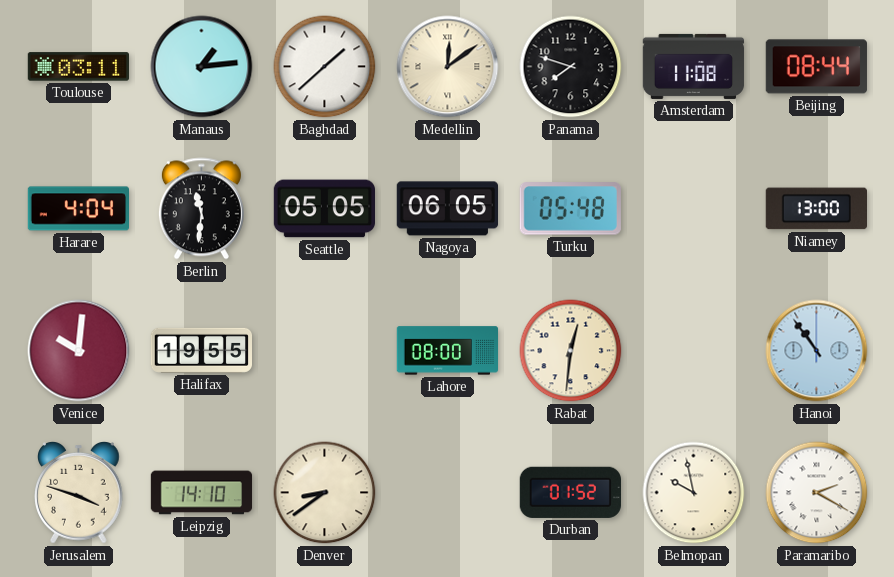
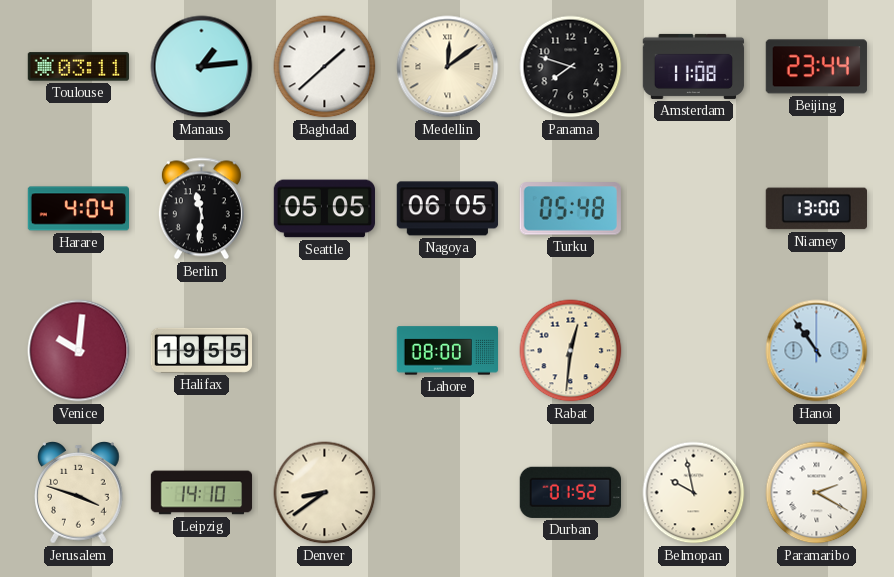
Beijing: 08:44 -> 23:44
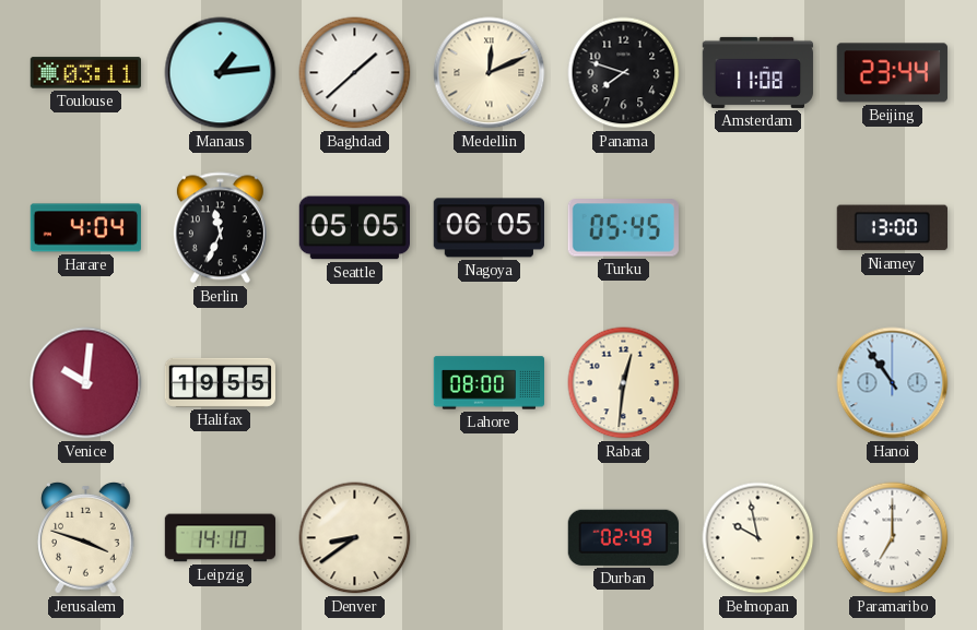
Medellin: 12:09 -> 12:11
Berlin: 11:31 -> 11:34
Turku: 05:48 -> 05:45
Durban: 01:52 -> 02:49
Paramaribo: 2:20 -> 7:00
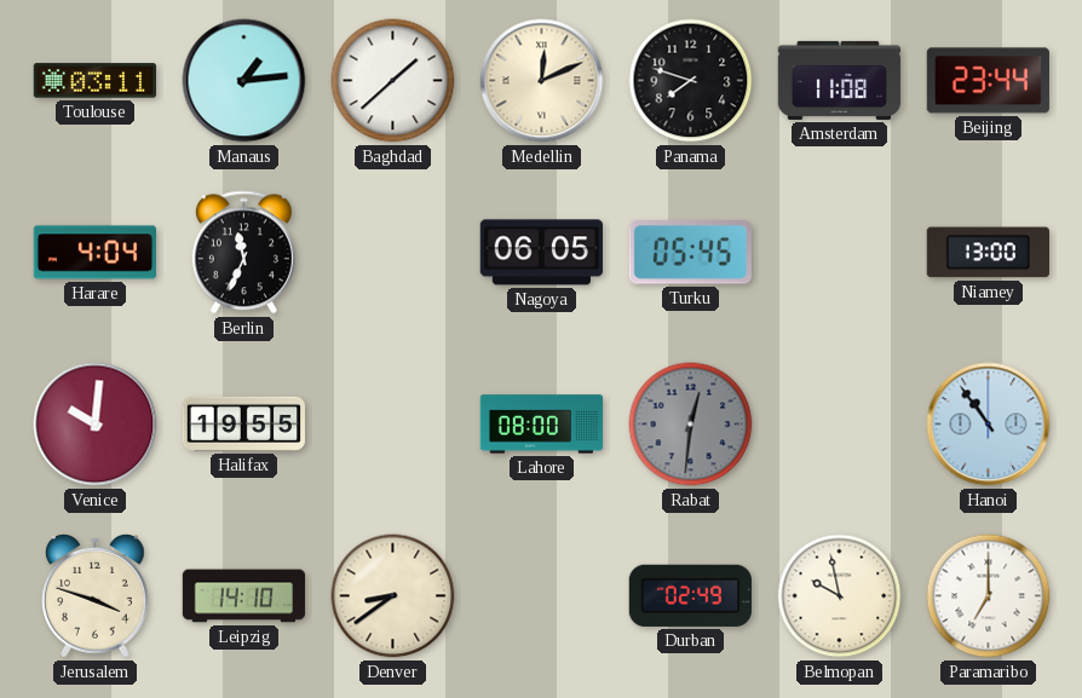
Seattle: 05:05 -> none
Rabat dial: cream -> grey
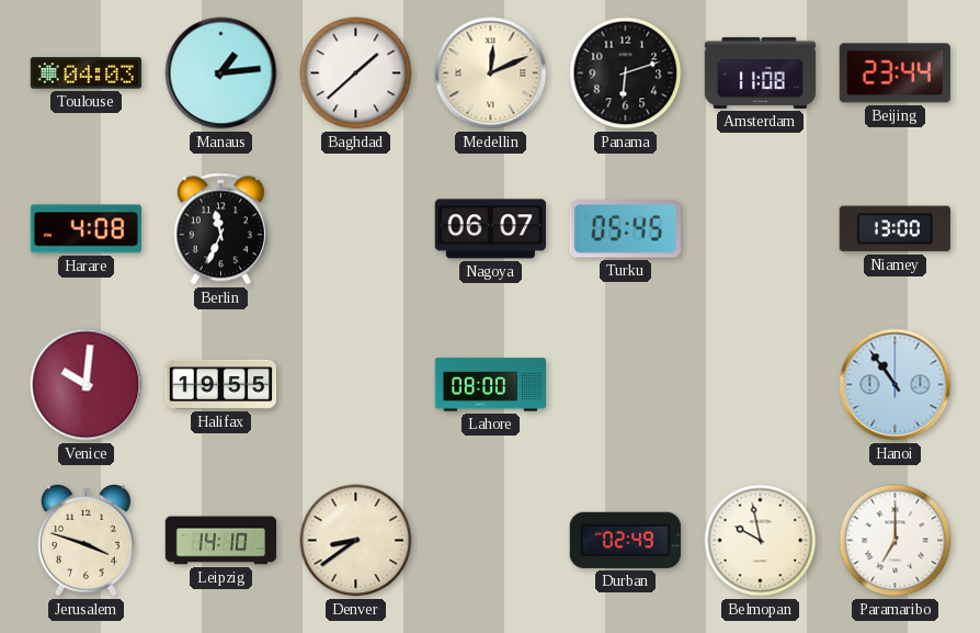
Toulouse: 03:11 -> 04:03
Panama: 7:48 -> 6:12
Harare: 4:04 -> 4:08
Nagoya: 06:05 -> 06:07
Rabat: 12:31 -> none
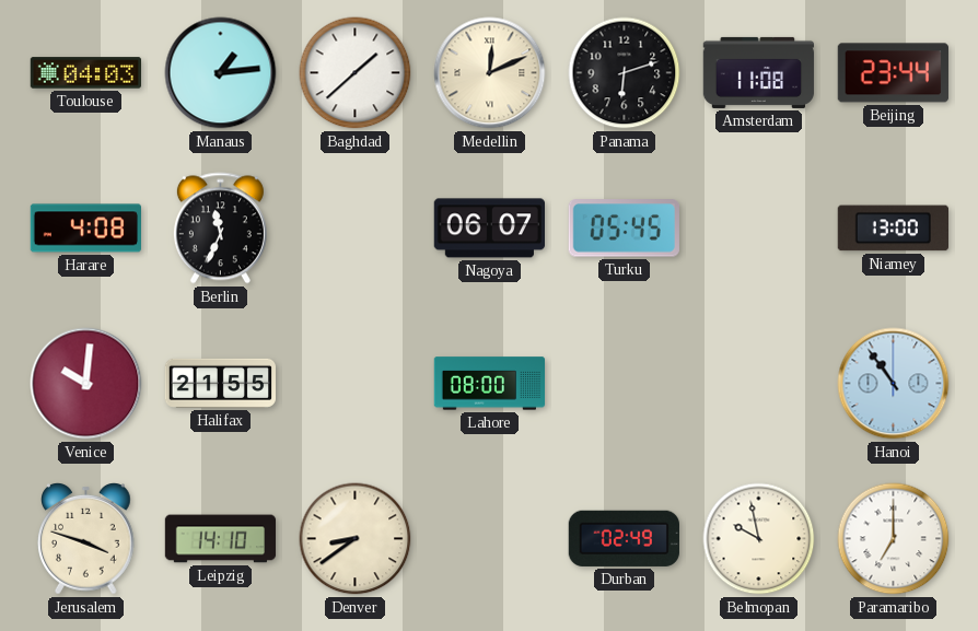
Halifax: 19:55 -> 21:55
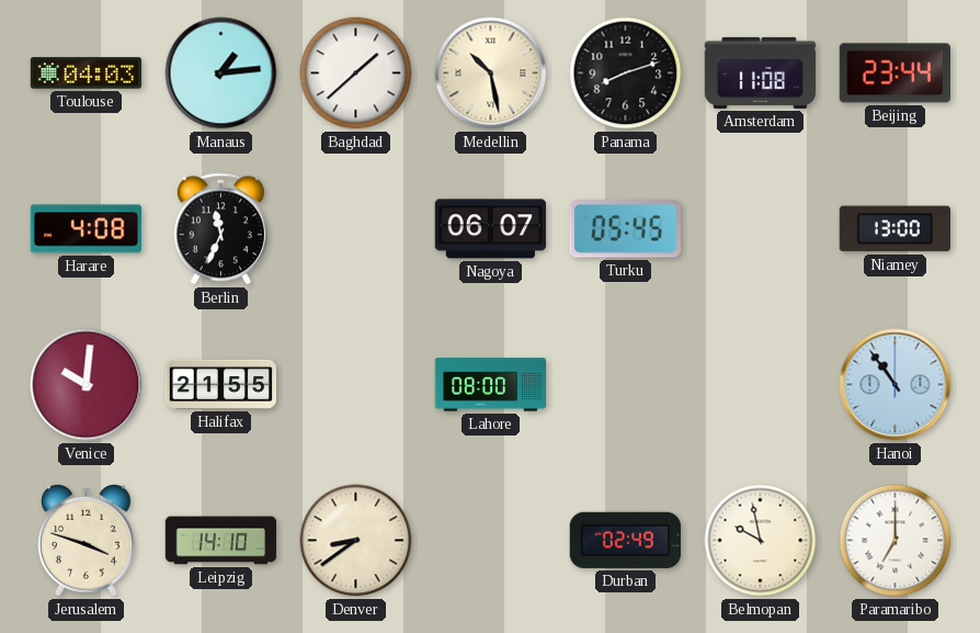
Medellin: 12:11 -> 10:28
Panama: 6:12 -> 8:12
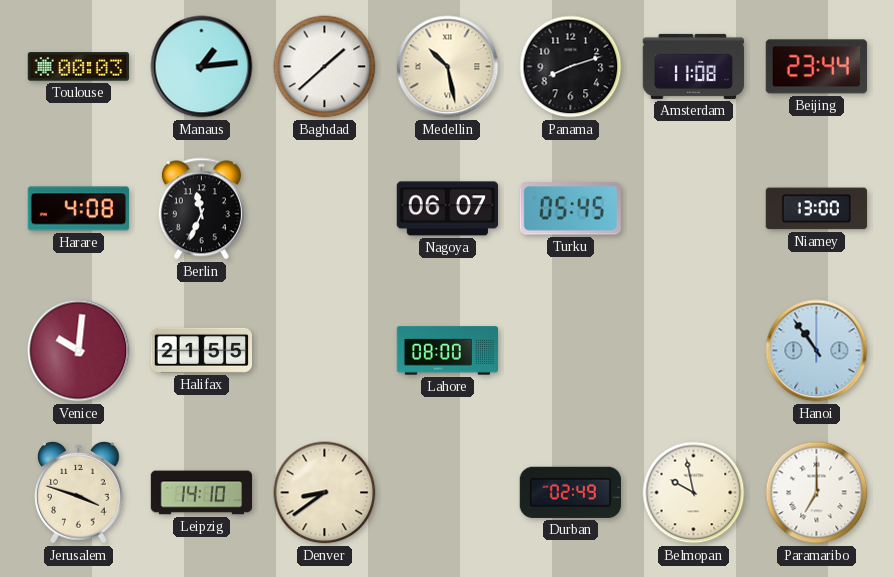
Toulouse: 04:03 -> 00:03
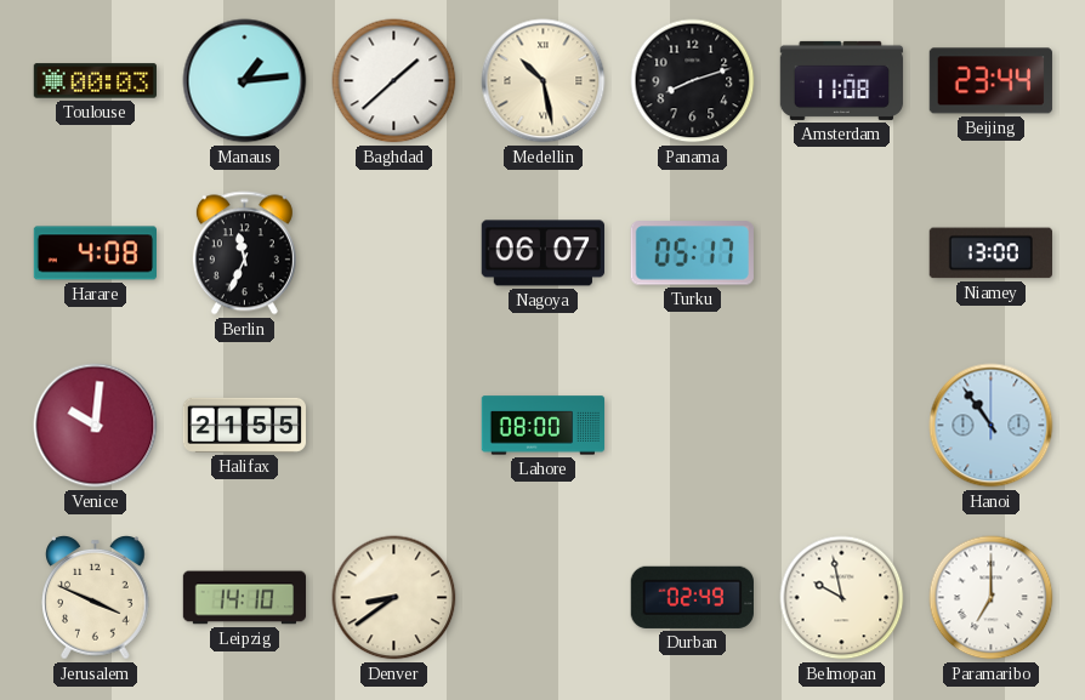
Turku: 05:45 -> 05:17
Jerusalem: 3:48 -> 3:49
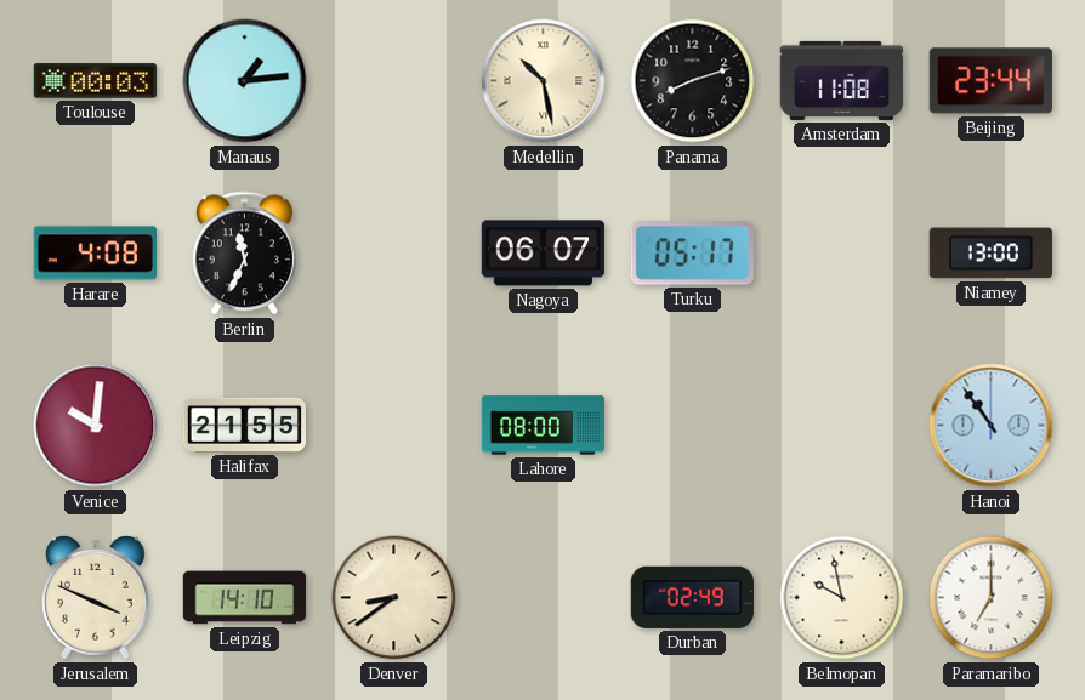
Baghdad: 1:38 -> none
